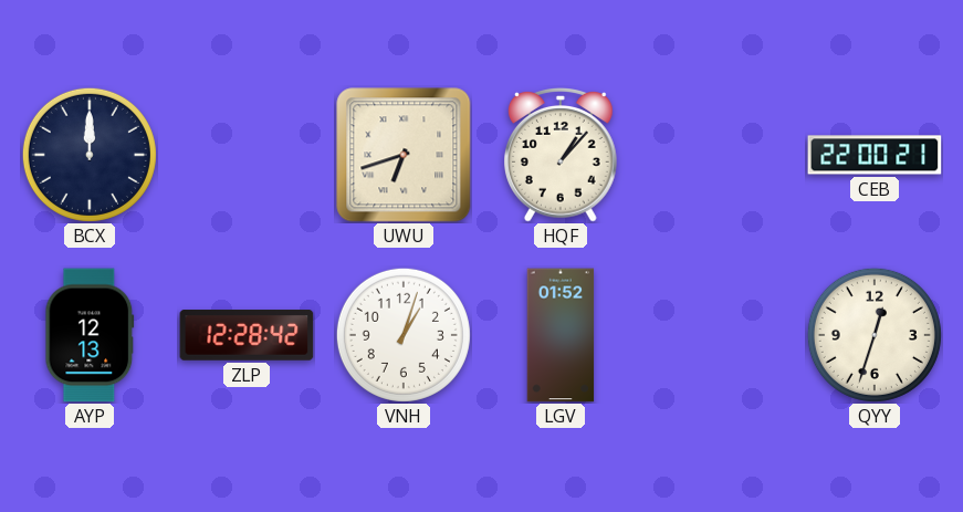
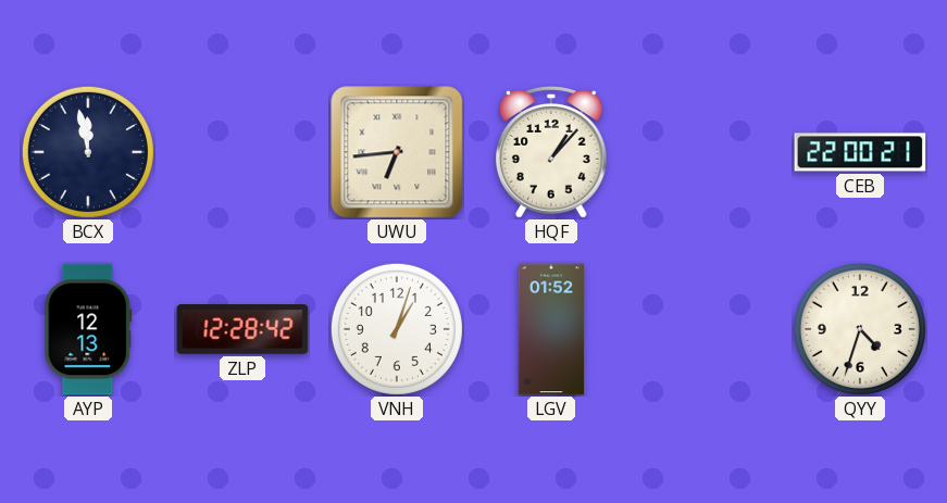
BCX: 12:00 -> 11:58
UWU: 6:42 -> 6:44
QYY: 12:33 -> 4:33
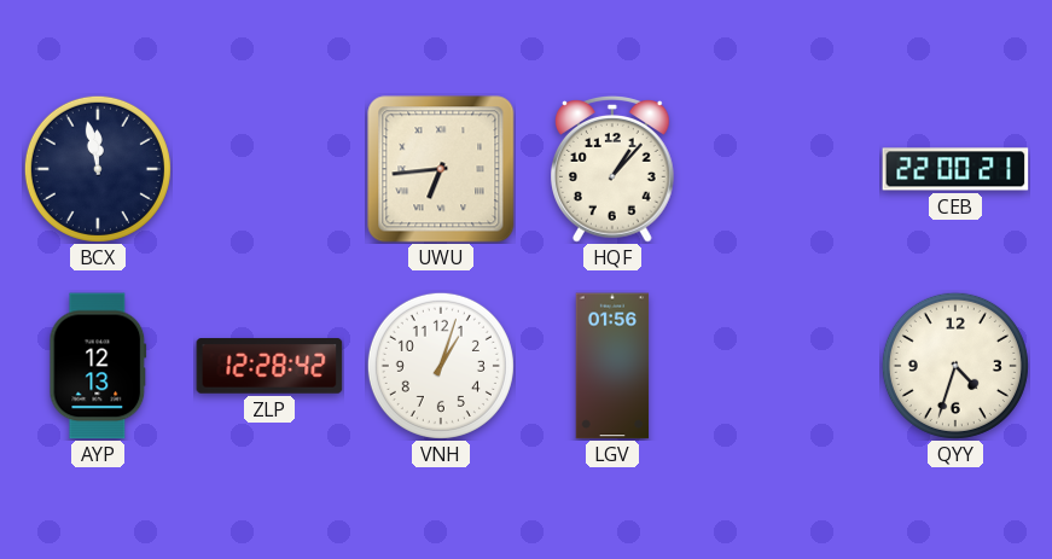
LGV: 01:52 -> 01:56
